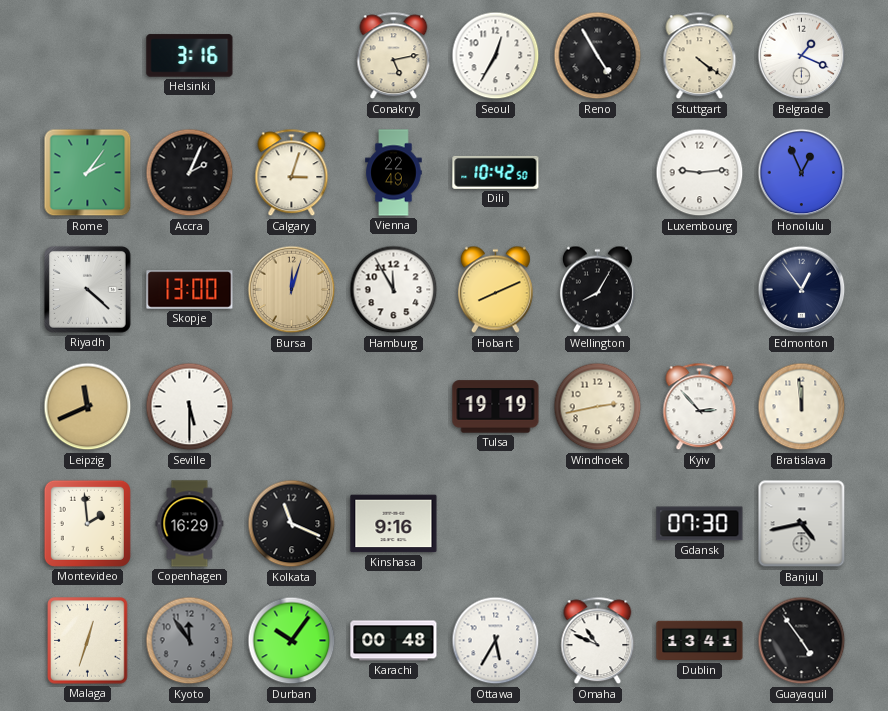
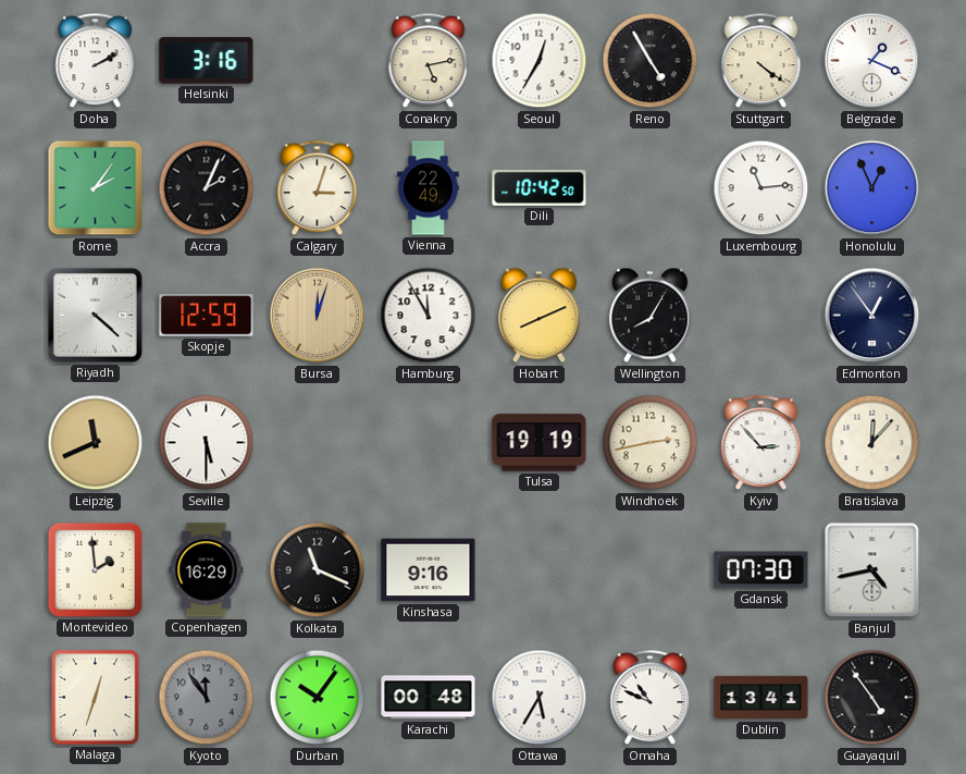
Doha: none -> 2:10
Luxembourg: 9:14 -> 11:14
Skopje: 13:00 -> 12:59
Bratislava: 11:59 -> 12:07
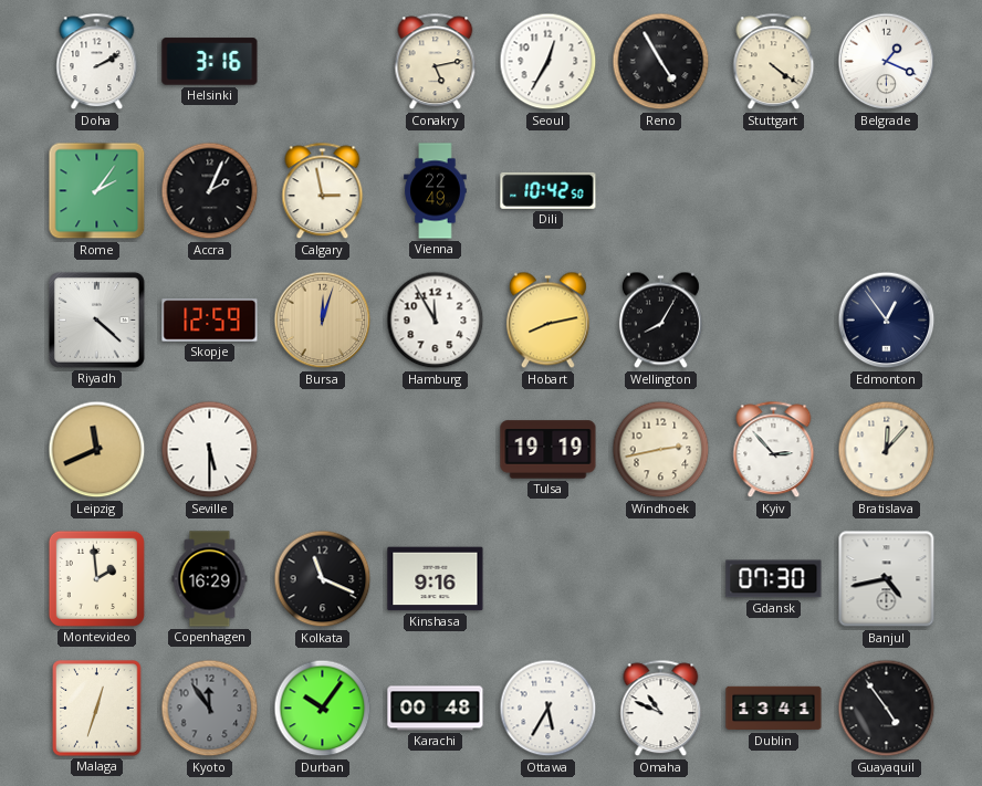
Calgary: 3:03 -> 2:58
Luxembourg: 11:14 -> none
Honolulu: 12:56 -> none
Hobart: 8:11 -> 8:13
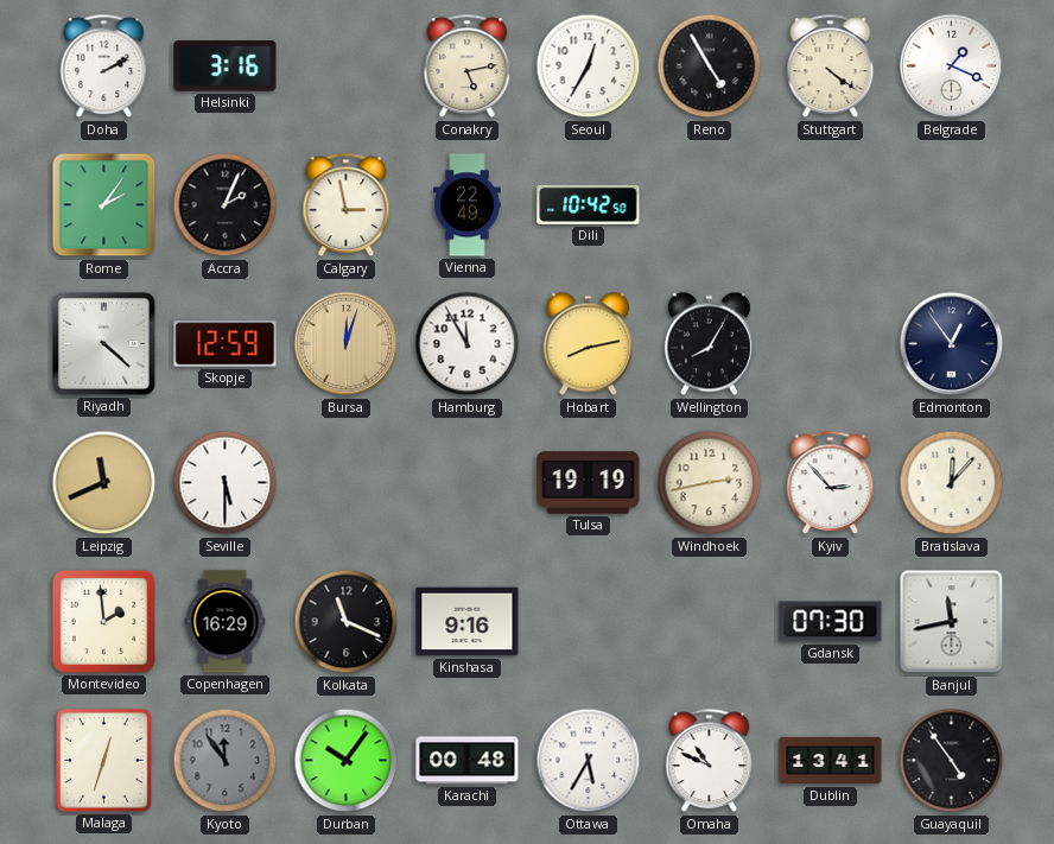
Banjul: 4:43 -> 11:43
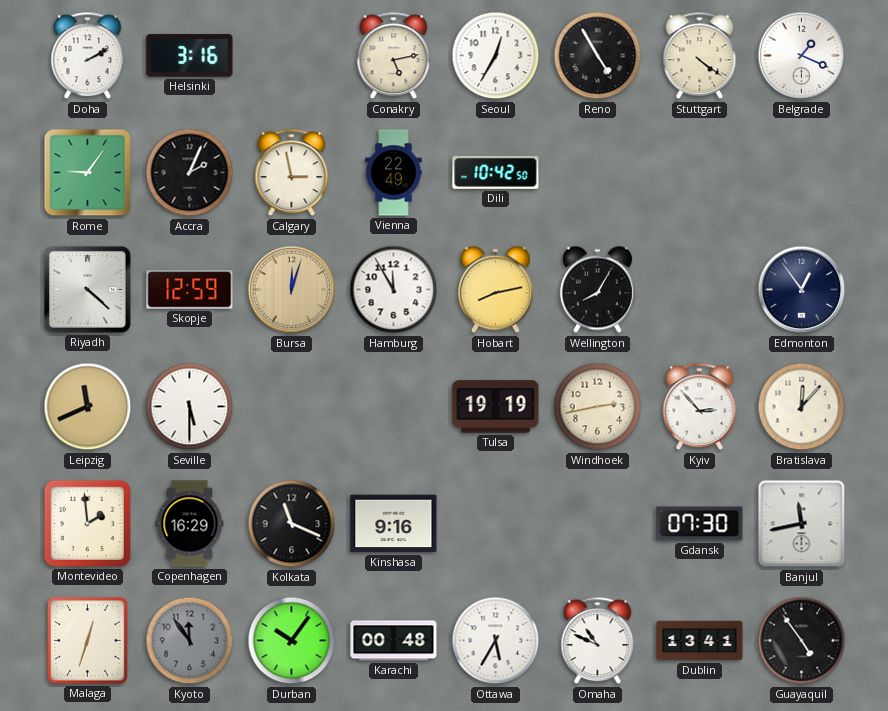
Rome: 2:06 -> 9:06
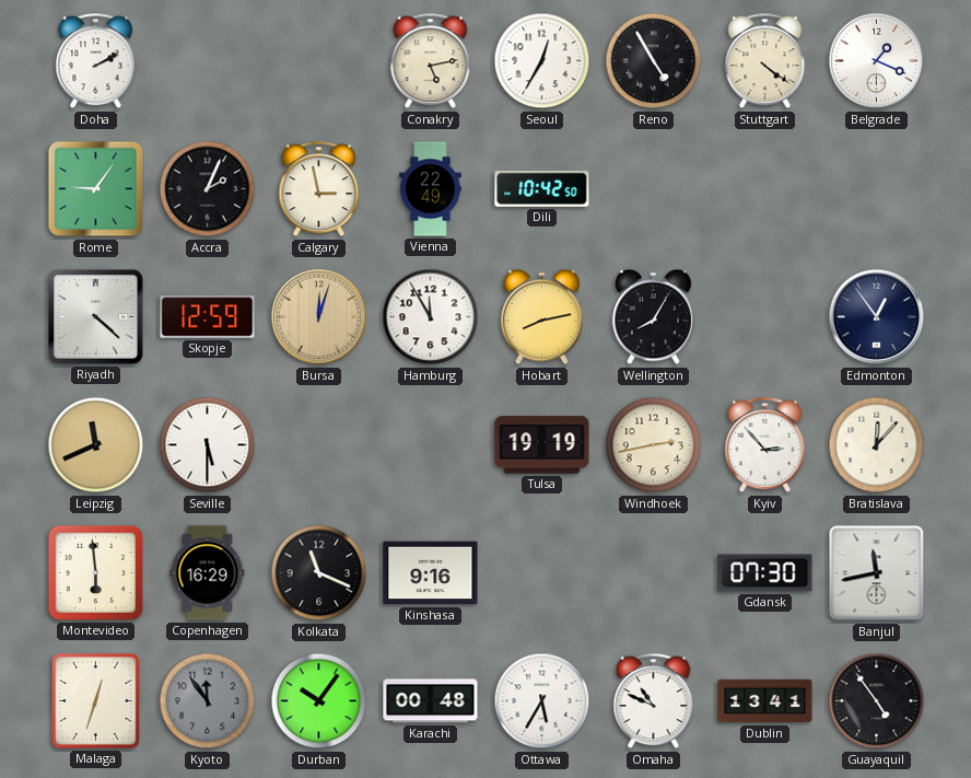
Helsinki: 3:16 -> none
Montevideo: 1:59 -> 5:59
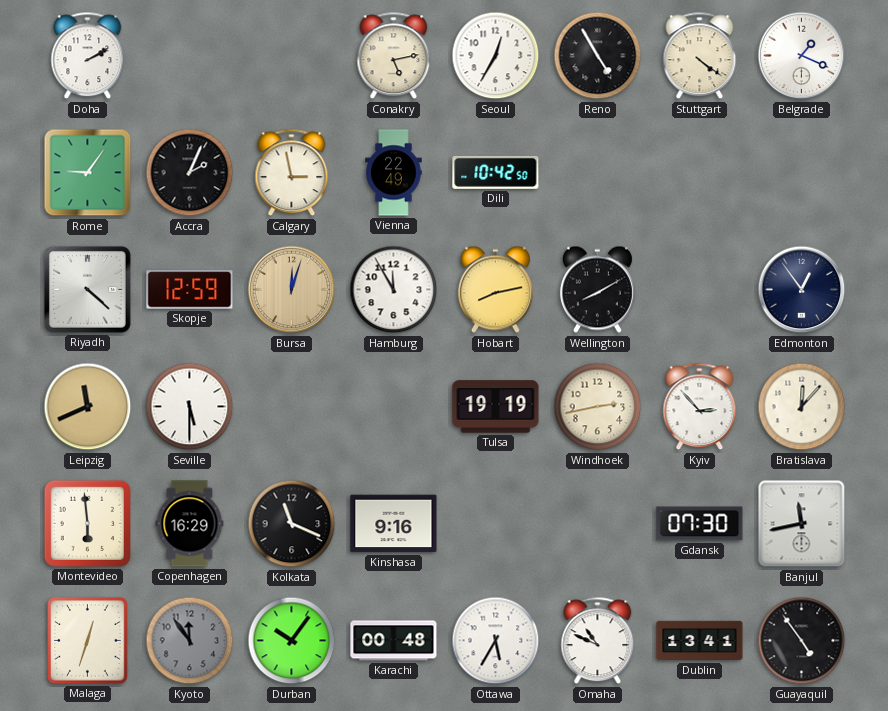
Wellington: 8:05 -> 8:10
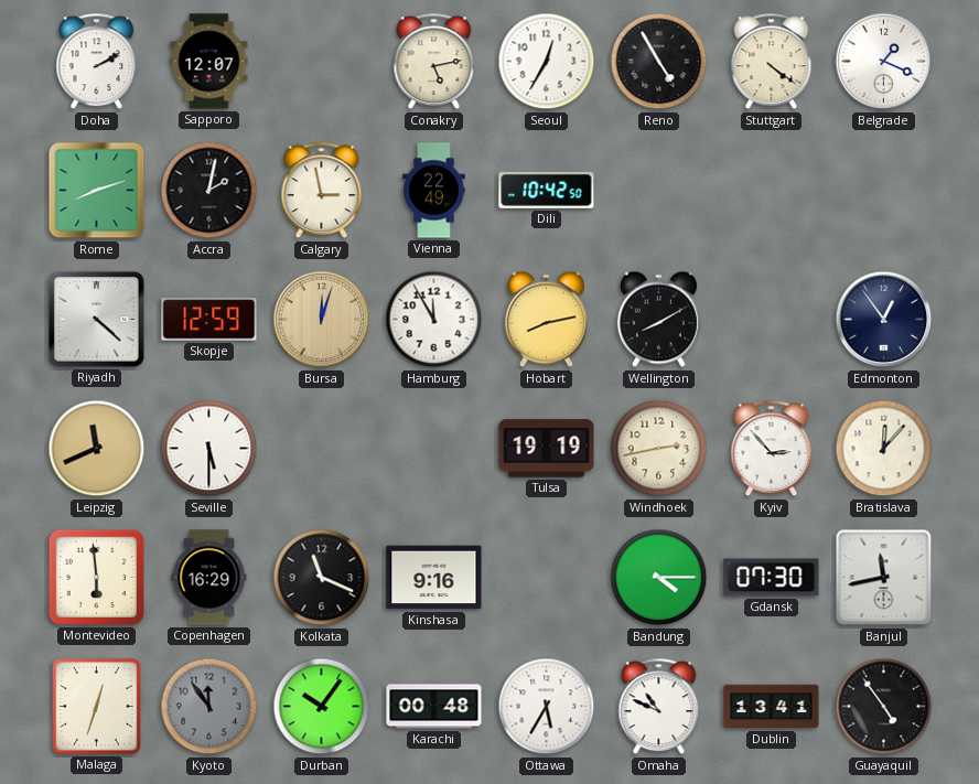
Sapporo: none -> 12:07
Rome: 9:06 -> 8:12
Accra: 2:04 -> 2:02
Bandung: none -> 4:15
